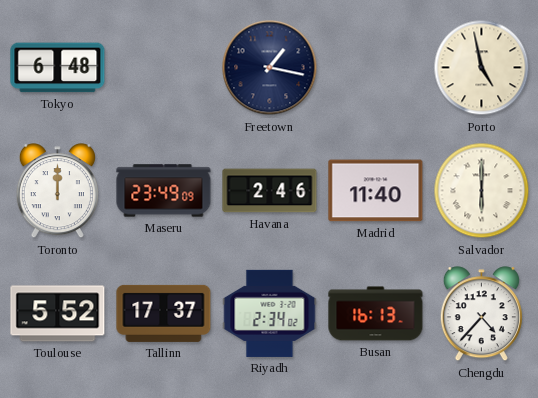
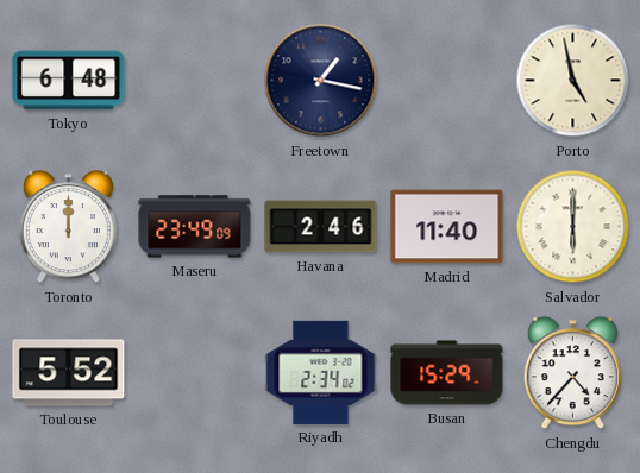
Tallinn: 17:37 -> none
Busan: 16:13 -> 15:29
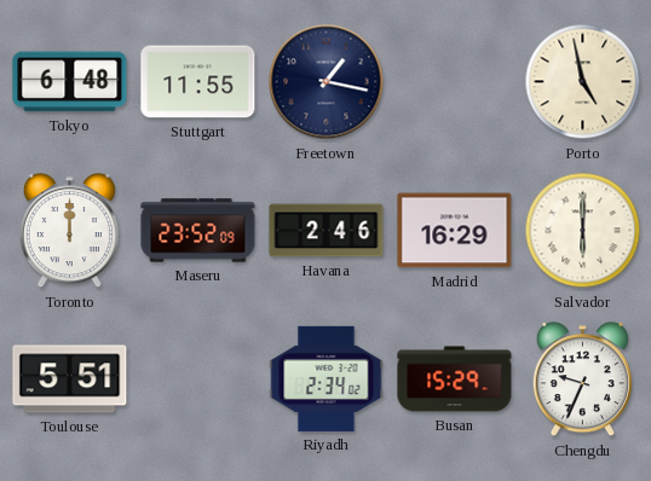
Stuttgart: none -> 11:55
Maseru: 23:49 -> 23:52
Madrid: 11:40 -> 16:29
Toulouse: 5:52 -> 5:51
Chengdu: 4:37 -> 9:34
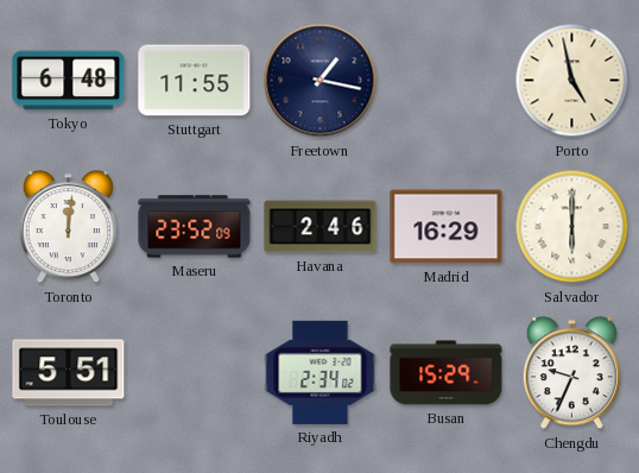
Toronto: 12:00 -> 12:01
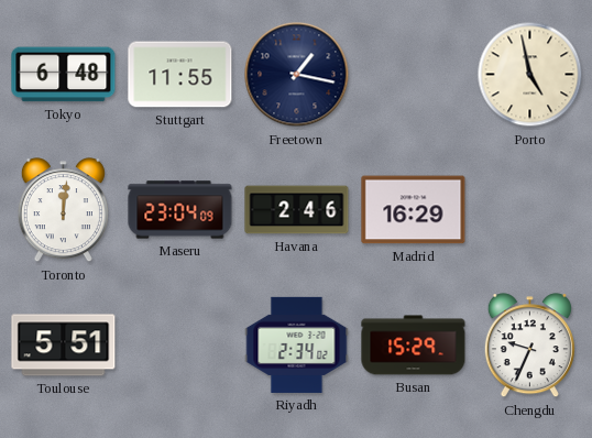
Maseru: 23:52 -> 23:04
Salvador: 6:00 -> none
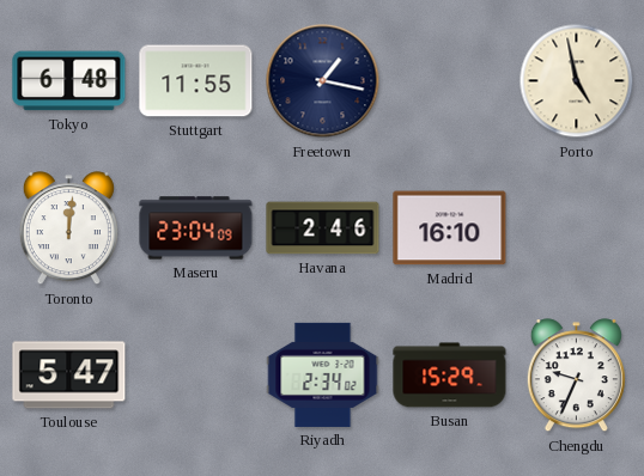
Madrid: 16:29 -> 16:10
Toulouse: 5:51 -> 5:47
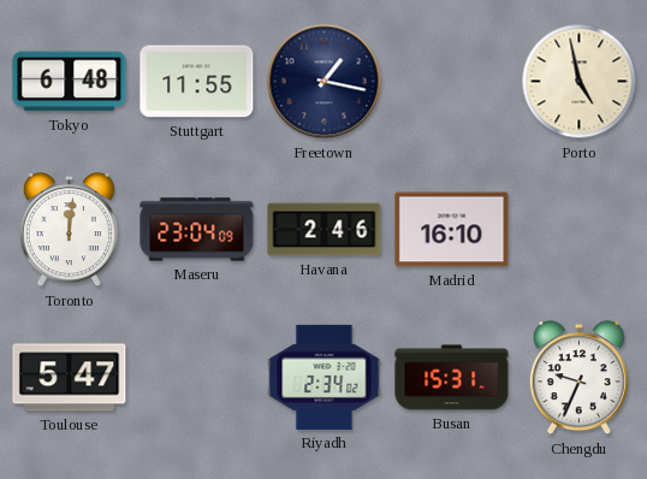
Busan: 15:29 -> 15:31
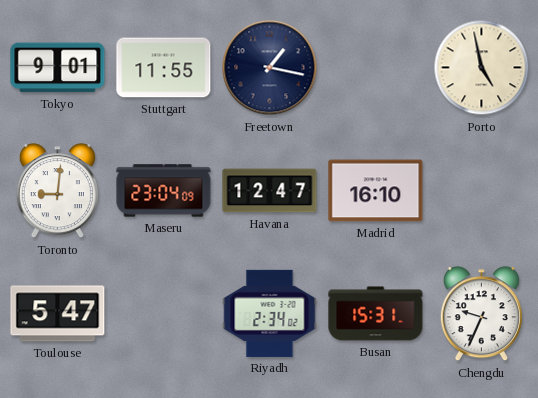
Tokyo: 6:48 -> 9:01
Toronto: 12:01 -> 9:01
Havana: 2:46 -> 12:47
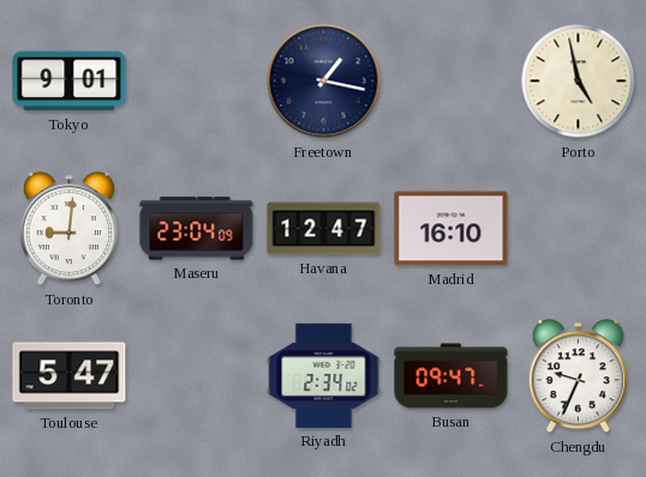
Stuttgart: 11:55 -> none
Busan: 15:31 -> 09:47
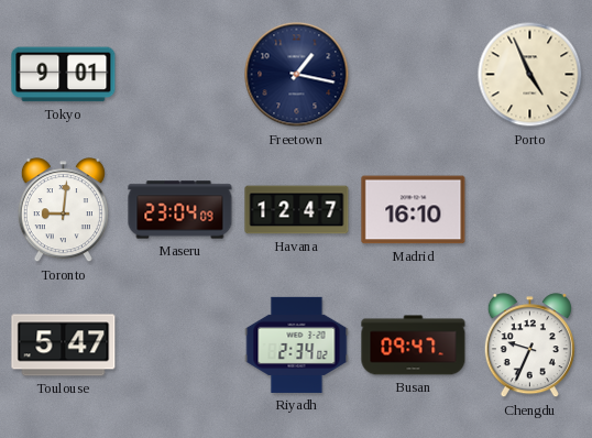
Porto: 4:58 -> 4:56
